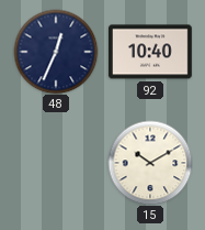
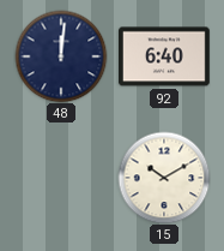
48: 12:34 -> 12:01
92: 10:40 -> 6:40
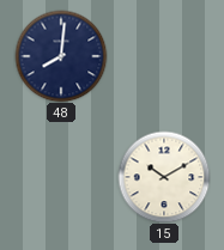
48: 12:01 -> 8:01
92: 6:40 -> none
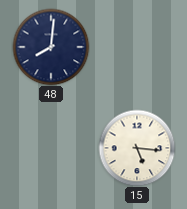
15: 10:10 -> 5:16
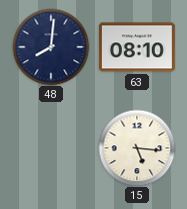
63: none -> 08:10
